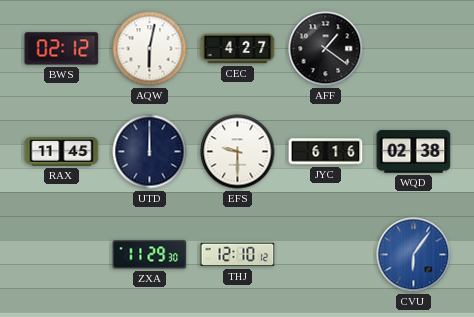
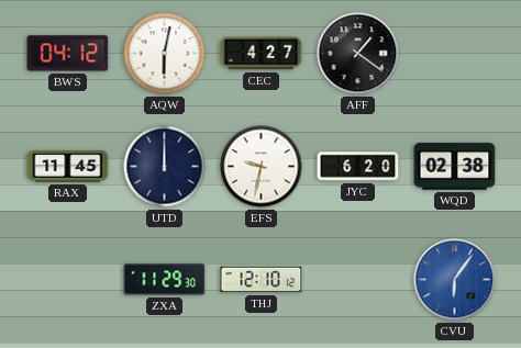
BWS: 02:12 -> 04:12
EFS: 9:30 -> 9:32
JYC: 6:16 -> 6:20
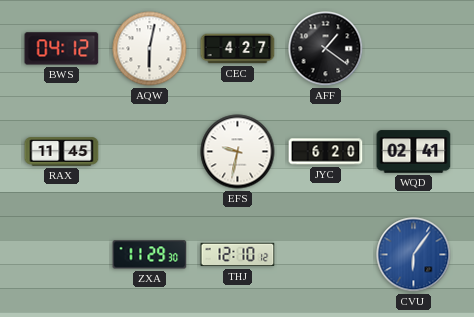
UTD: 12:00 -> none
WQD: 02:38 -> 02:41
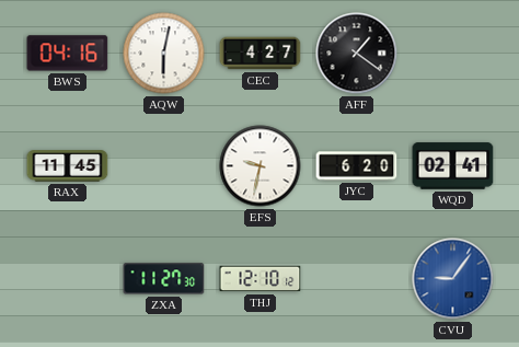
BWS: 04:12 -> 04:16
ZXA: 11:29 -> 11:27
CVU: 6:06 -> 9:06
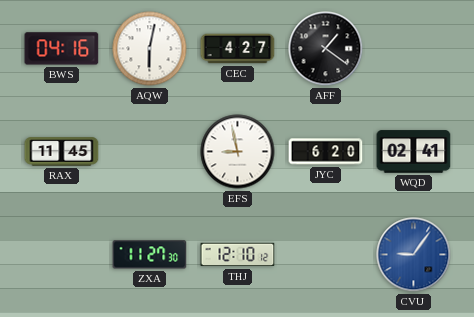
EFS: 9:32 -> 8:58
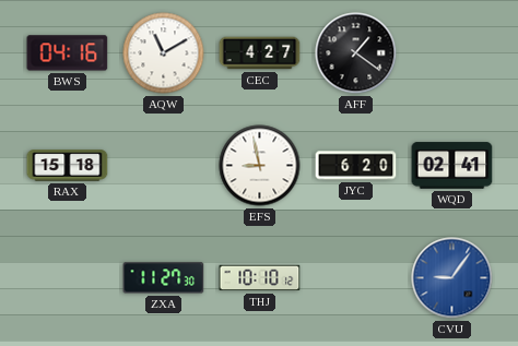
AQW: 6:02 -> 11:10
RAX: 11:45 -> 15:18
THJ: 12:10 -> 10:10
